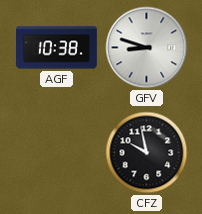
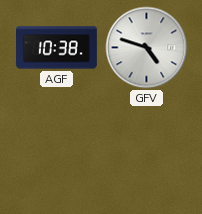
GFV: 8:48 -> 4:48
CFZ: 9:58 -> none
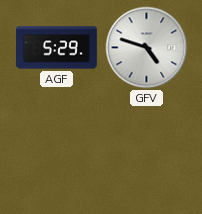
AGF: 10:38 -> 5:29
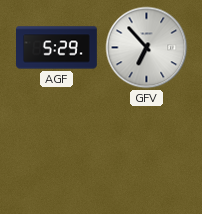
GFV: 4:48 -> 6:53
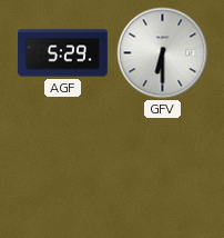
GFV: 6:53 -> 6:30
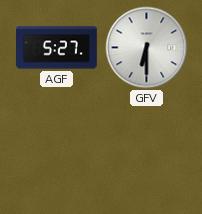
AGF: 5:29 -> 5:27
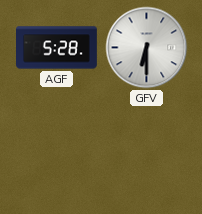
AGF: 5:27 -> 5:28
